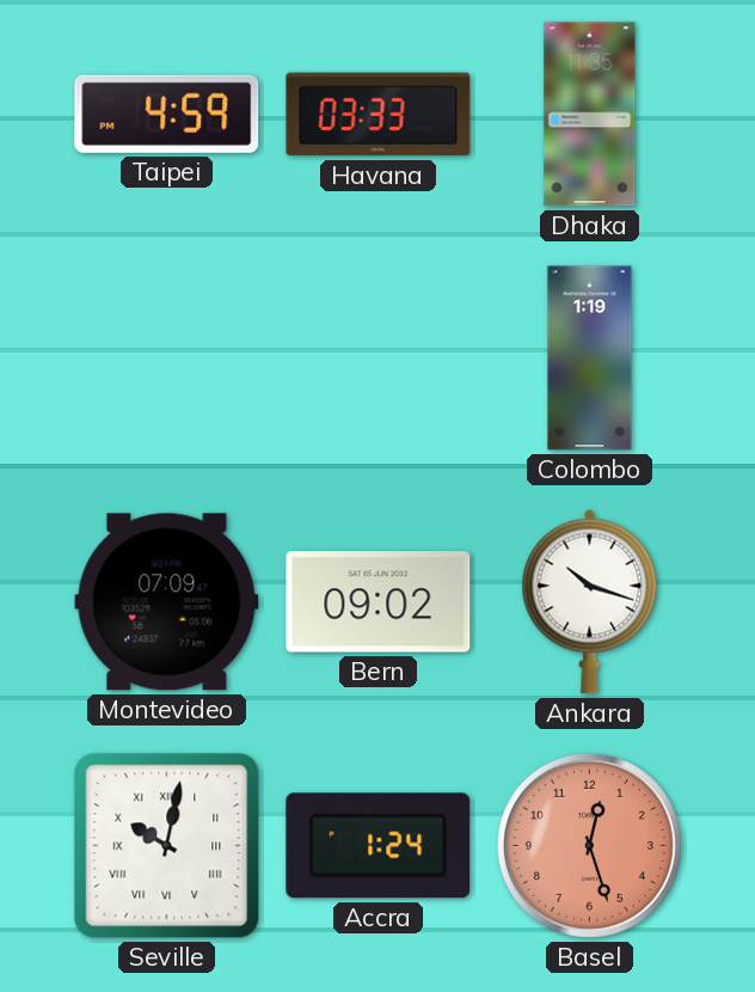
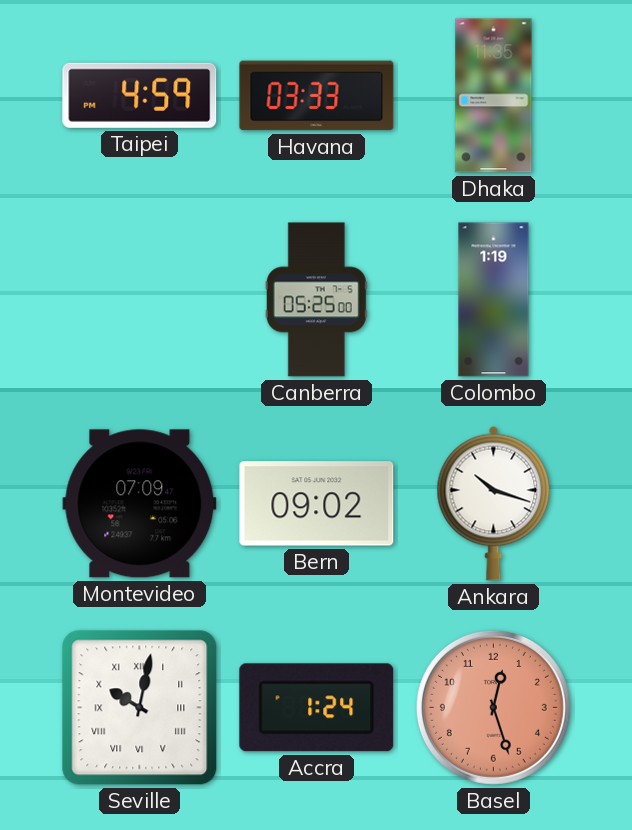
Canberra: none -> 05:25
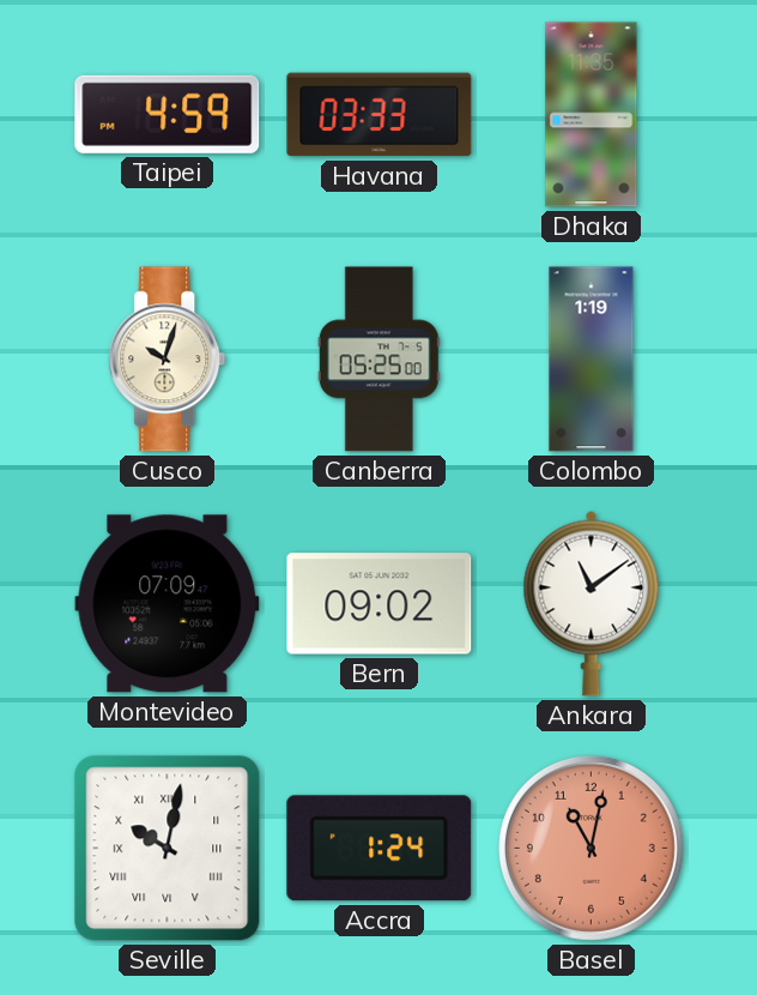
Cusco: none -> 10:03
Ankara: 10:18 -> 11:09
Basel: 12:27 -> 11:02
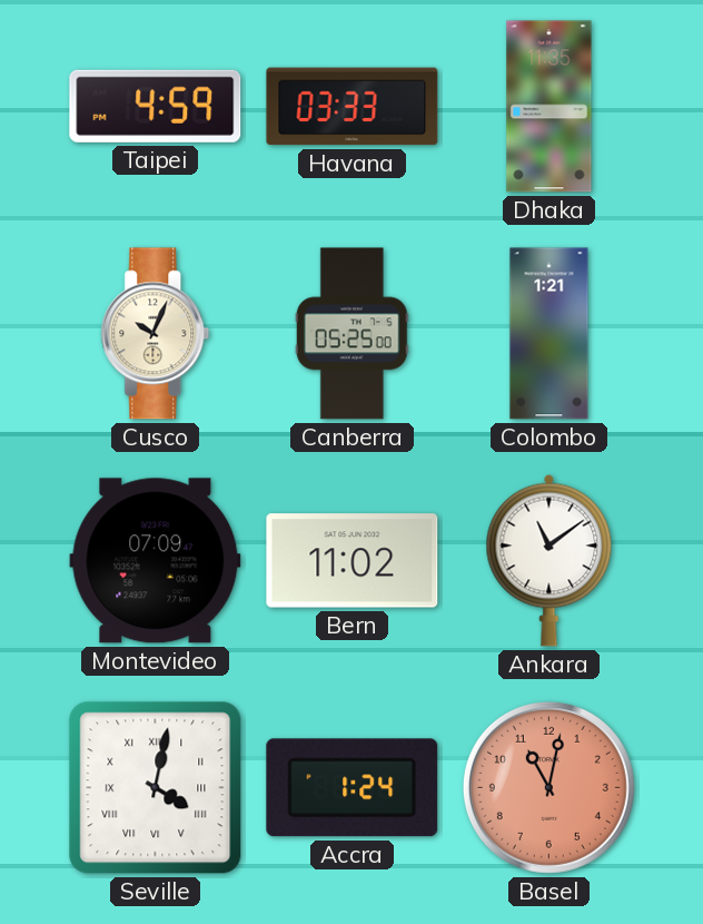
Cusco: 10:03 -> 10:04
Colombo: 1:19 -> 1:21
Bern: 09:02 -> 11:02
Seville: 10:02 -> 4:02
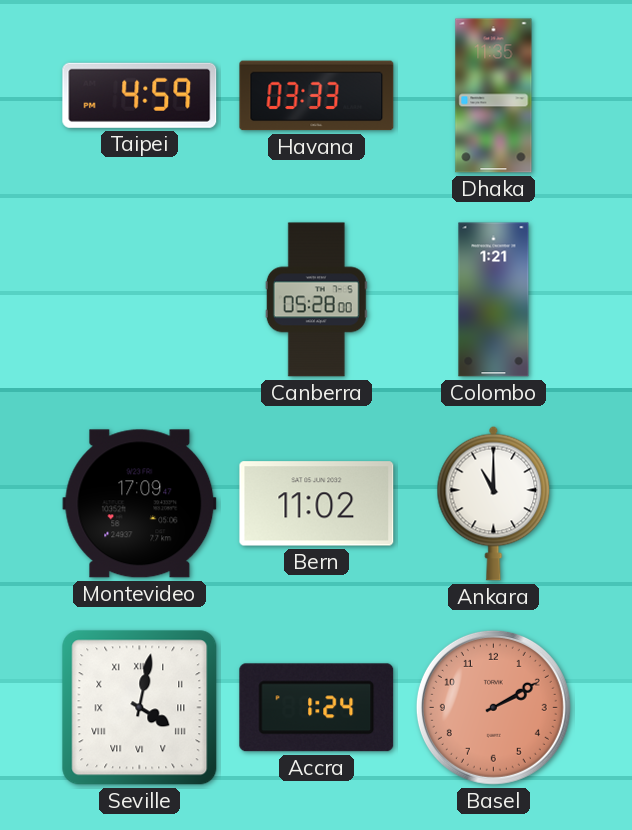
Cusco: 10:04 -> none
Canberra: 05:25 -> 05:28
Montevideo: 07:09 -> 17:09
Ankara: 11:09 -> 11:00
Basel: 11:02 -> 2:10
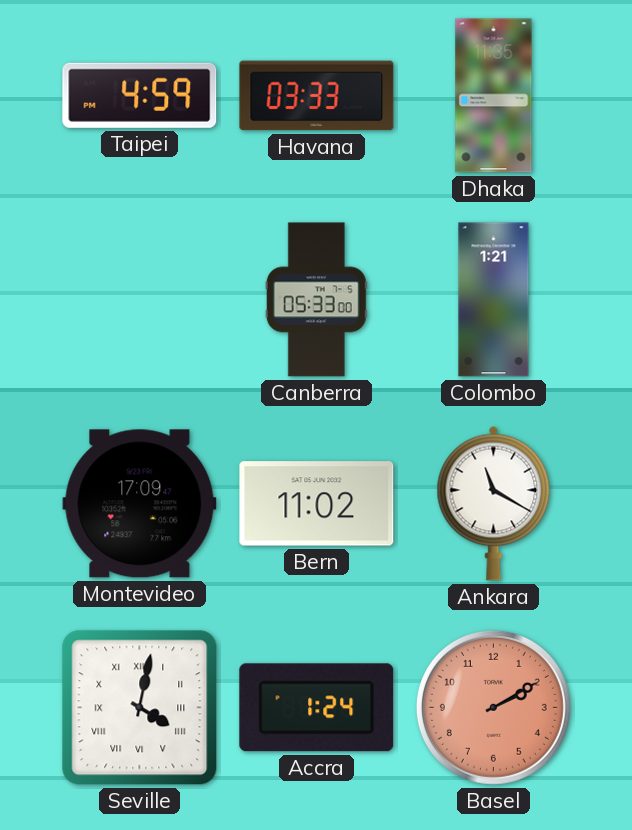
Canberra: 05:28 -> 05:33
Ankara: 11:00 -> 11:20
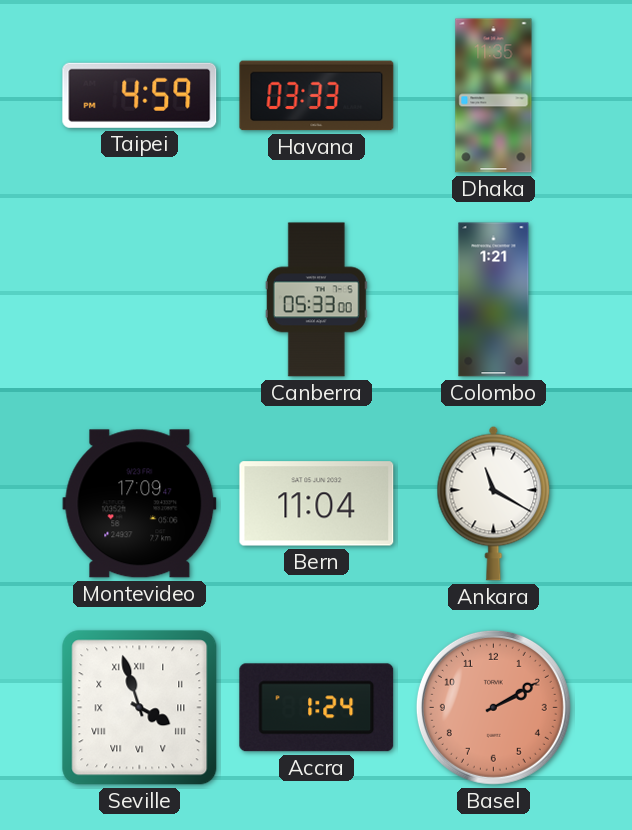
Bern: 11:02 -> 11:04
Seville: 4:02 -> 3:57
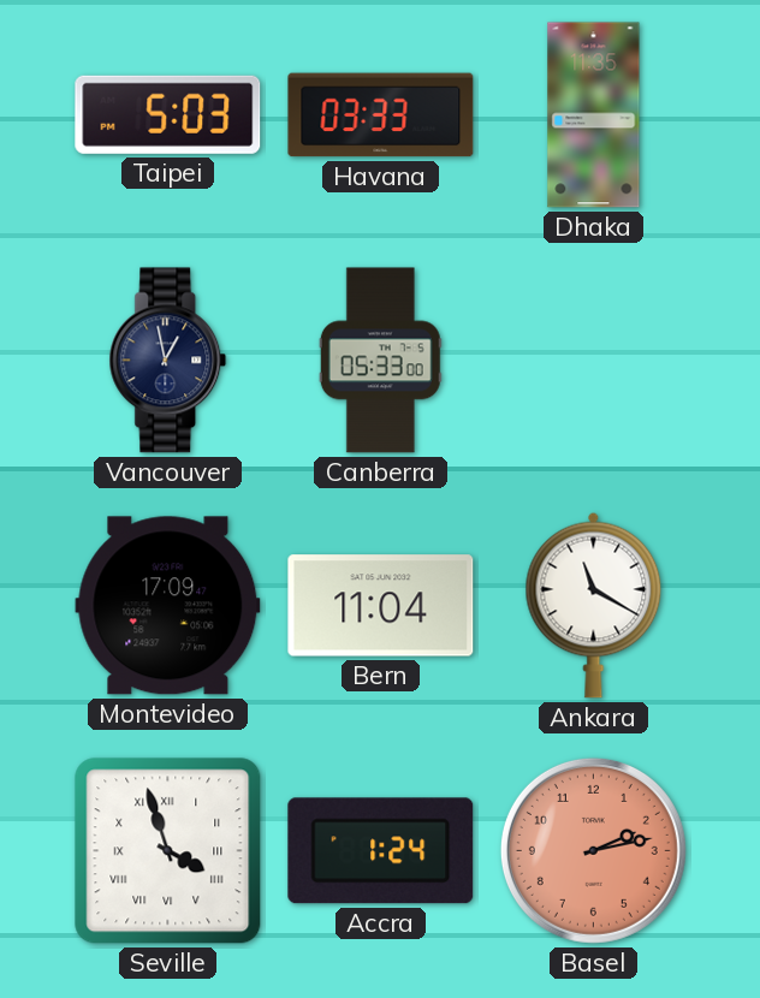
Taipei: 4:59 -> 5:03
Vancouver: none -> 12:58
Colombo: 1:21 -> none
Basel: 2:10 -> 2:13
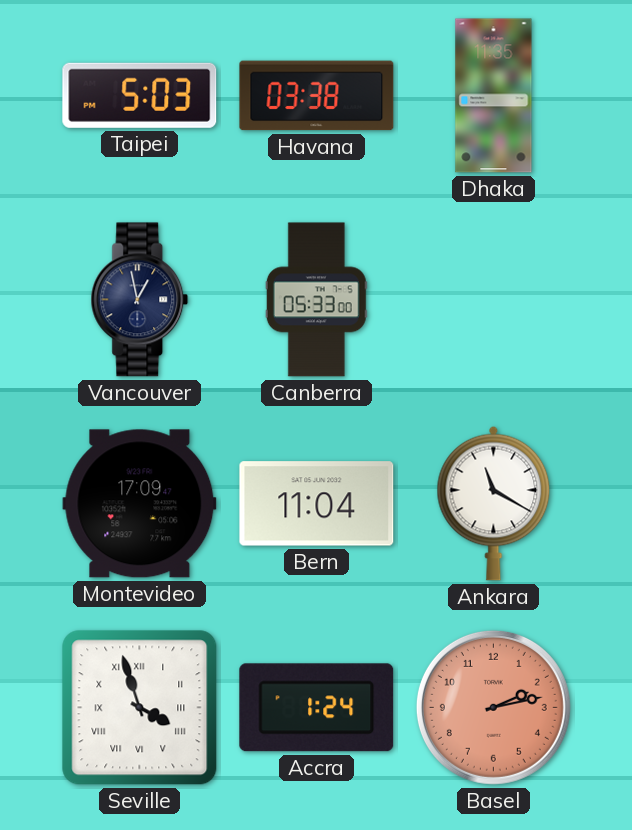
Havana: 03:33 -> 03:38
